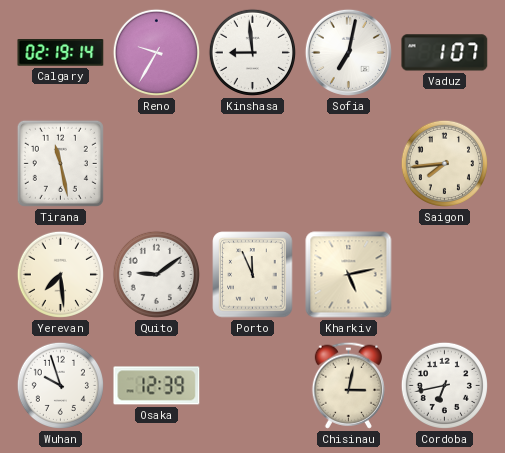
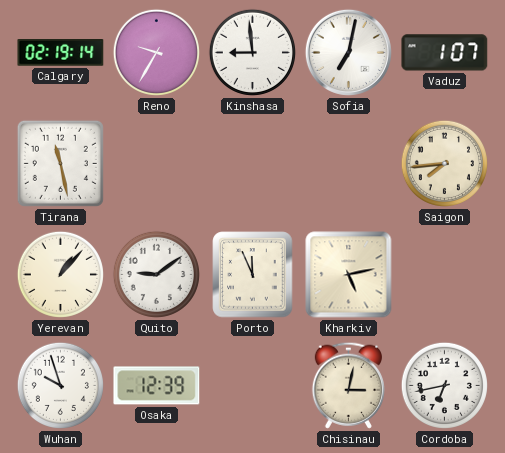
Yerevan: 7:29 -> 1:07
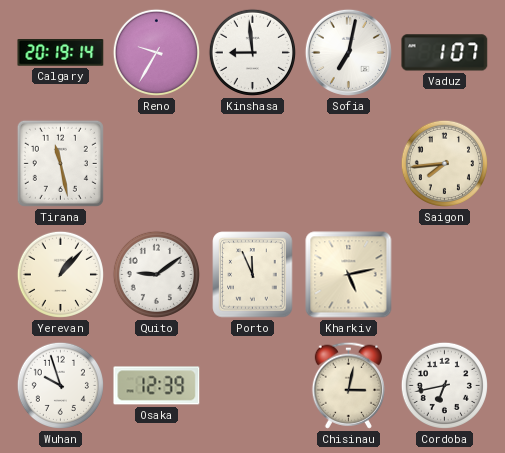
Calgary: 02:19 -> 20:19
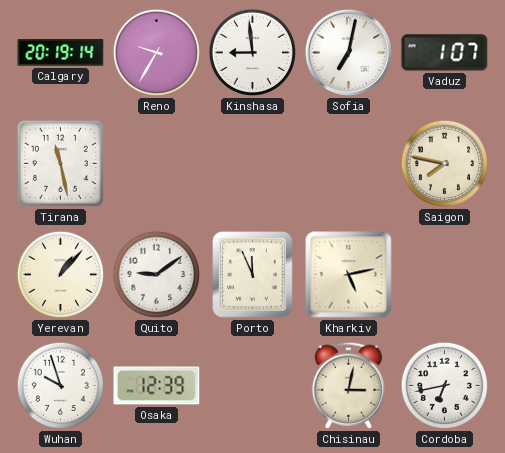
Saigon: 7:44 -> 7:47
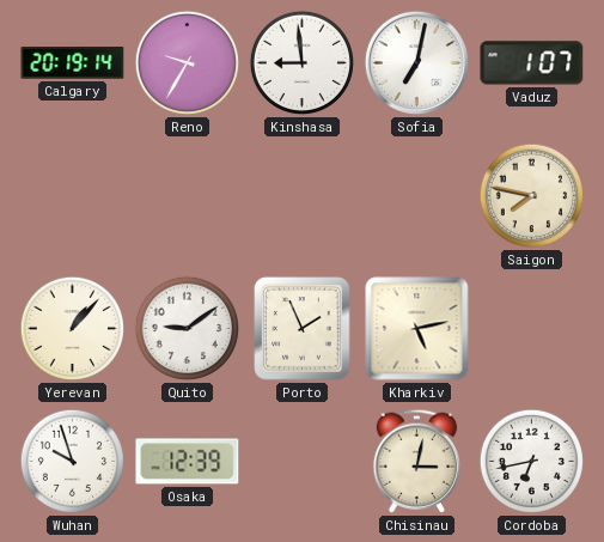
Tirana: 11:28 -> none
Porto: 11:56 -> 1:56
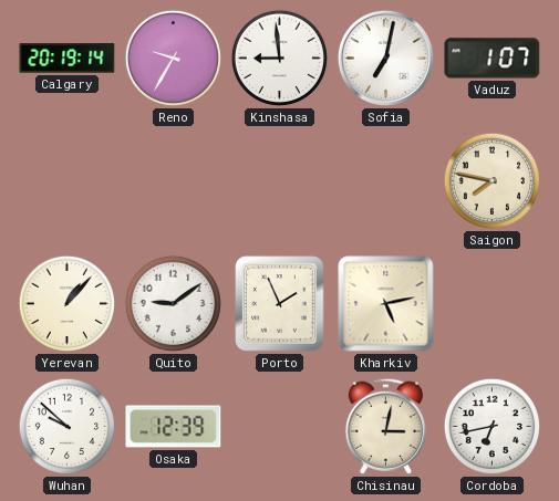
Wuhan: 9:57 -> 9:52
